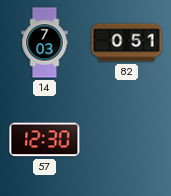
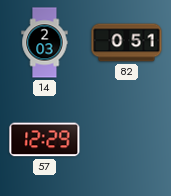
14: 7:03 -> 2:03
57: 12:30 -> 12:29
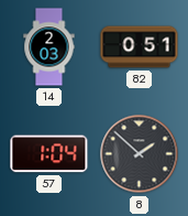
57: 12:29 -> 1:04
8: none -> 1:52
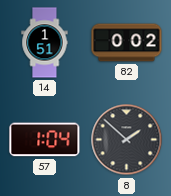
14: 2:03 -> 1:51
82: 0:51 -> 0:02
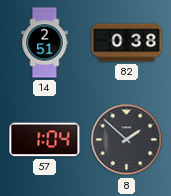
14: 1:51 -> 2:51
82: 0:02 -> 0:38
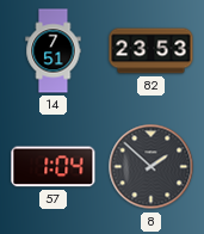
14: 2:51 -> 7:51
82: 0:38 -> 23:53
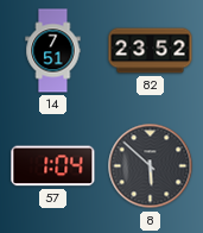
82: 23:53 -> 23:52
8: 1:52 -> 5:52
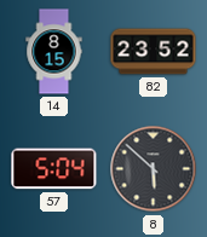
14: 7:51 -> 8:15
57: 1:04 -> 5:04
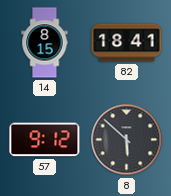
82: 23:52 -> 18:41
57: 5:04 -> 9:12
